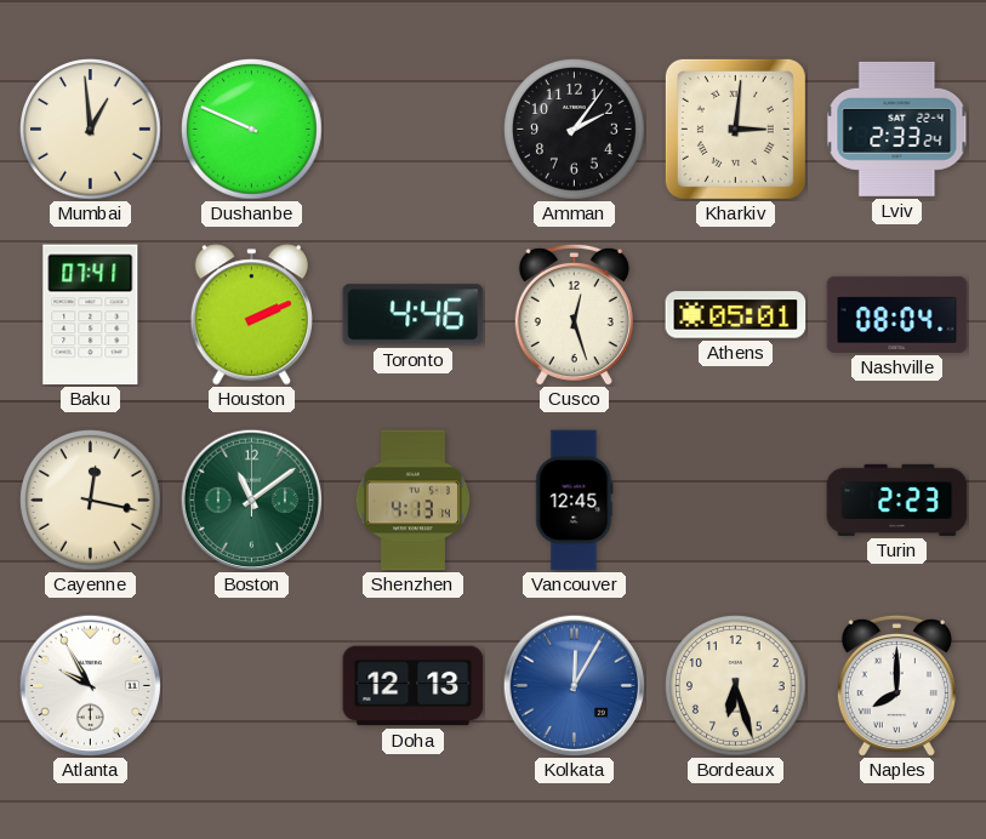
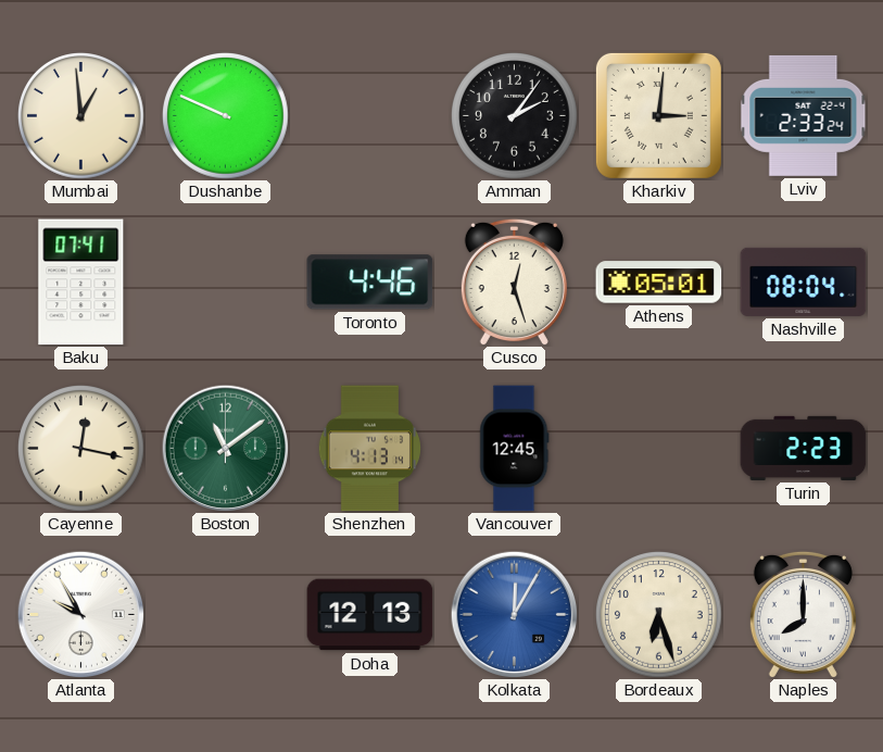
Houston: 2:11 -> none
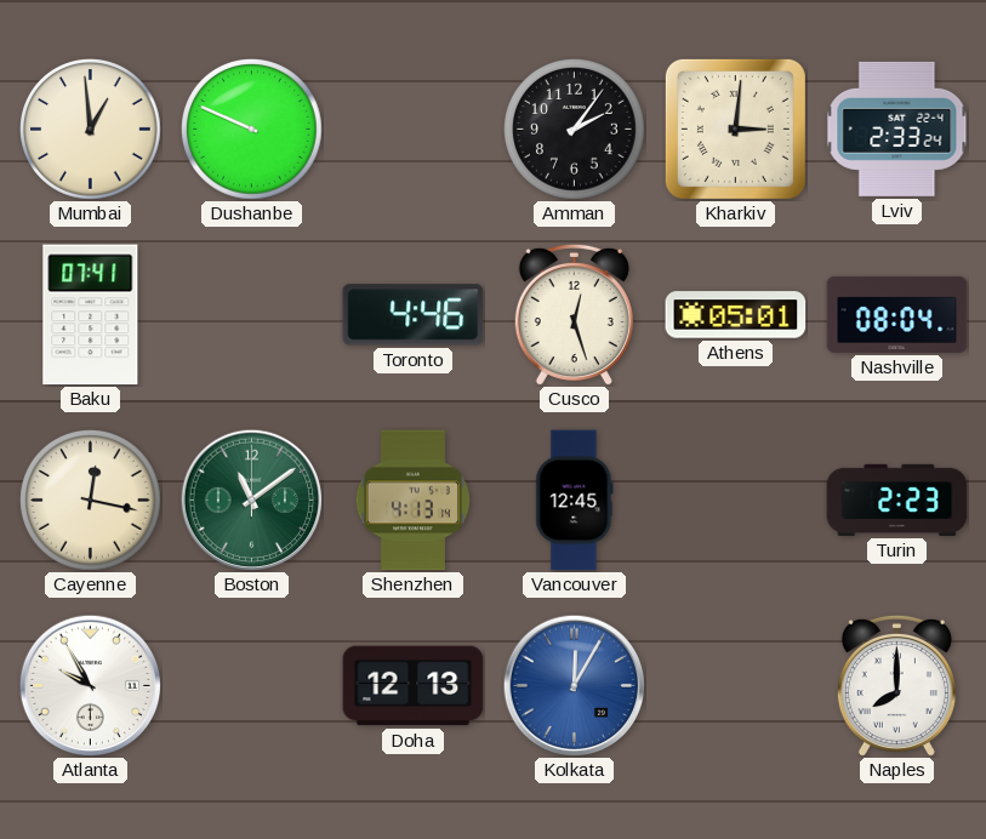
Bordeaux: 6:27 -> none
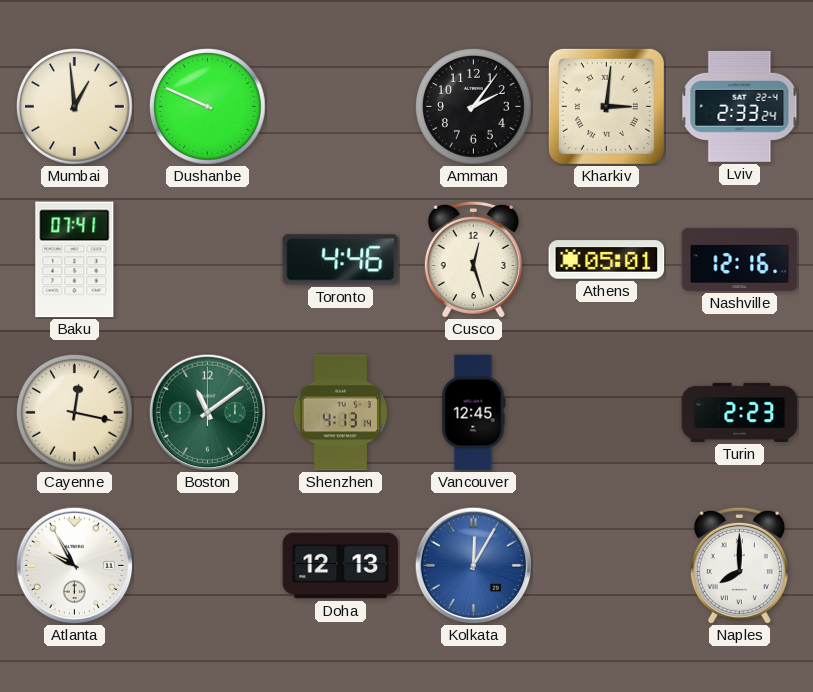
Nashville: 08:04 -> 12:16
